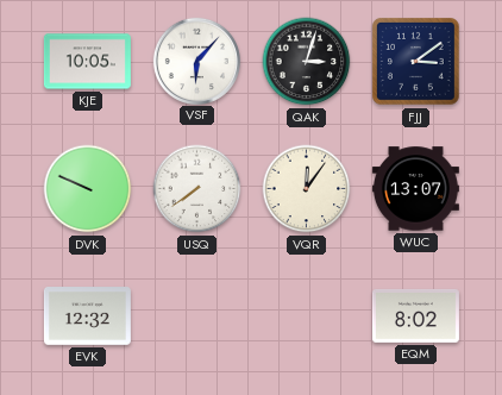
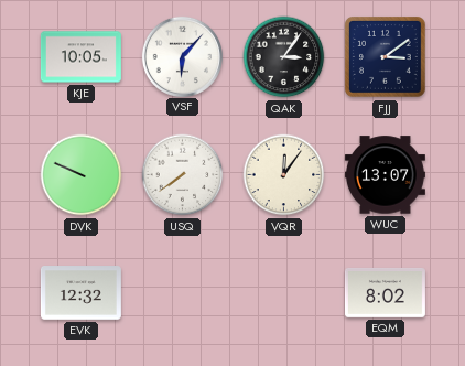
QAK: 3:03 -> 3:06
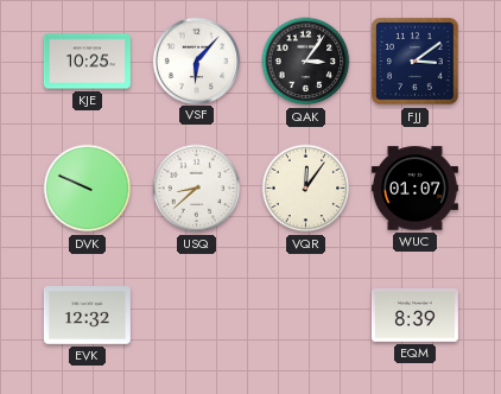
KJE: 10:05 -> 10:25
USQ: 7:39 -> 8:38
WUC: 13:07 -> 01:07
EQM: 8:02 -> 8:39
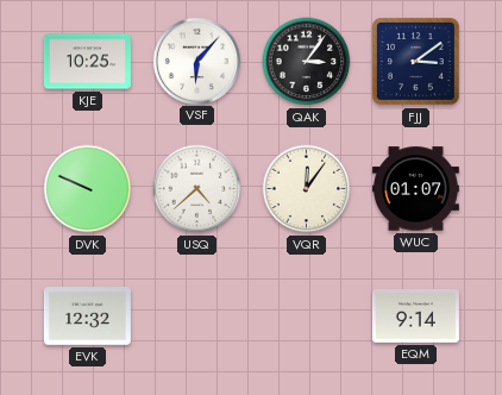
USQ: 8:38 -> 4:38
EQM: 8:39 -> 9:14
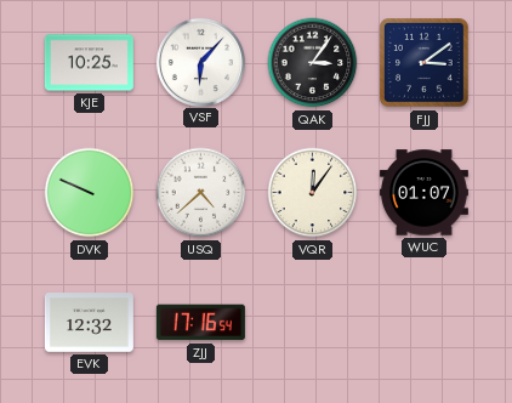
ZJJ: none -> 17:16
EQM: 9:14 -> none
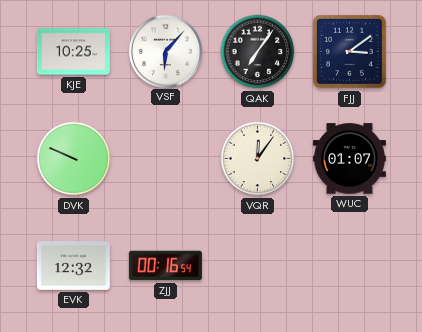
QAK: 3:06 -> 7:06
USQ: 4:38 -> none
ZJJ: 17:16 -> 00:16
